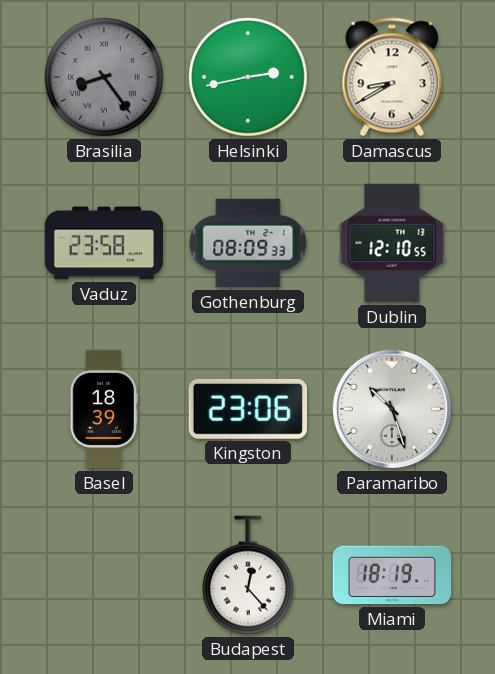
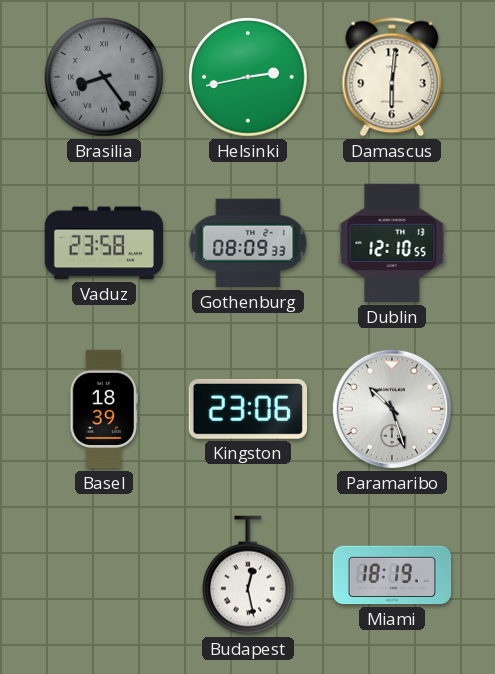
Damascus: 8:40 -> 6:01
Budapest: 12:23 -> 12:28
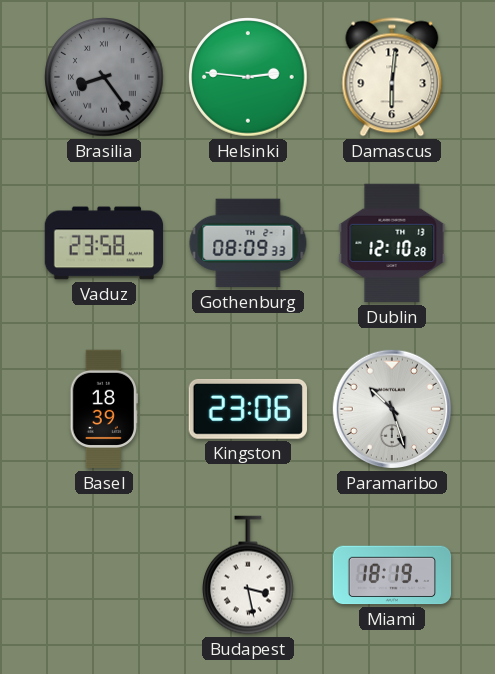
Helsinki: 2:43 -> 2:46
Dublin: 12:10:55 -> 12:10:28
Budapest: 12:28 -> 3:28
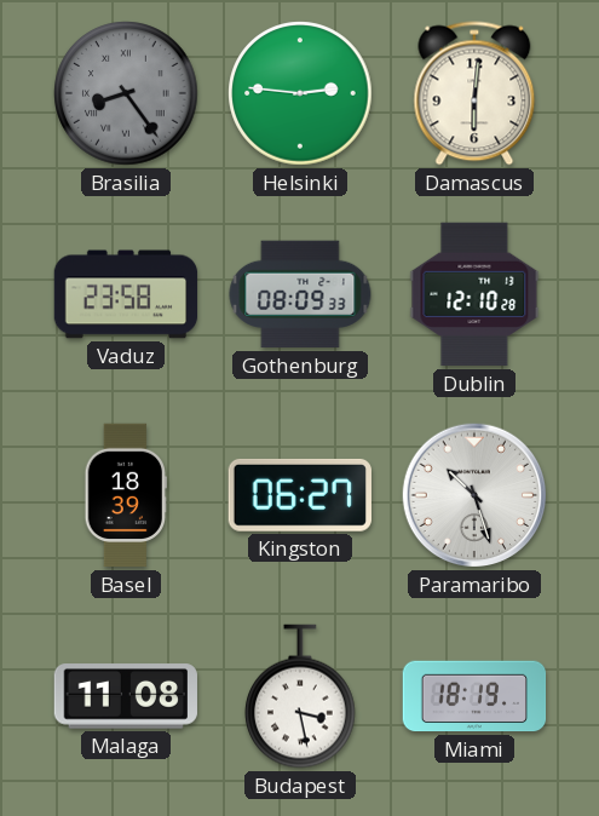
Kingston: 23:06 -> 06:27
Malaga: none -> 11:08
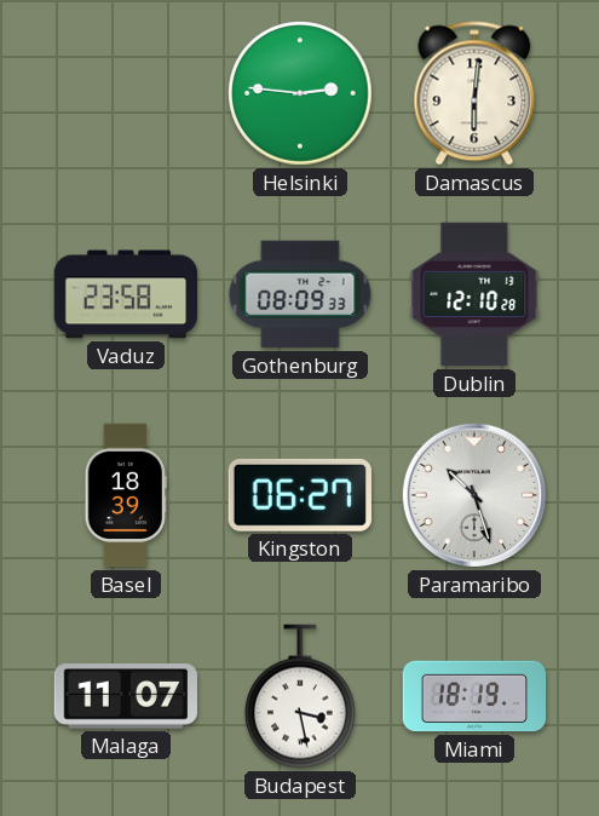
Brasilia: 8:24 -> none
Malaga: 11:08 -> 11:07
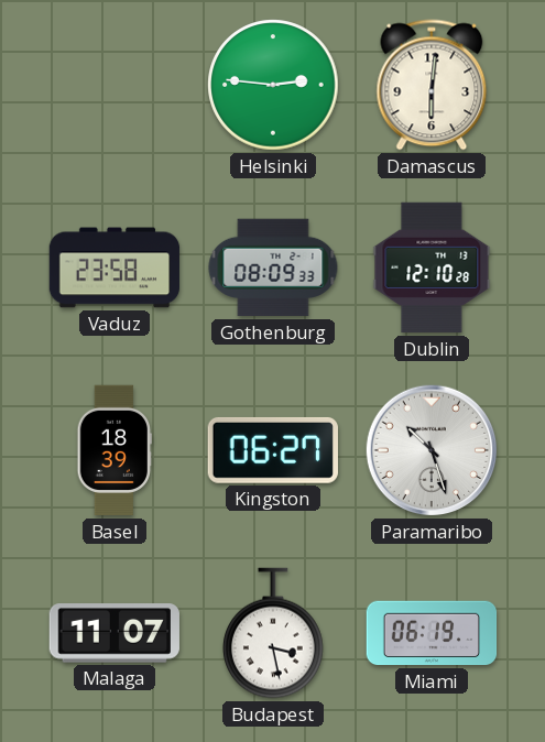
Miami: 18:19 -> 06:19
